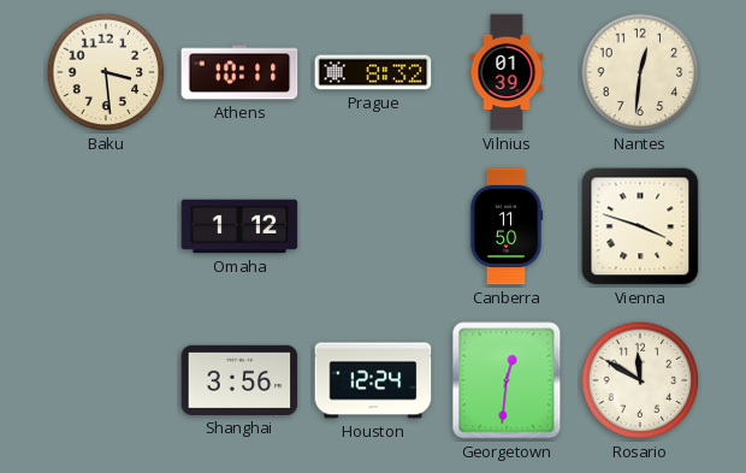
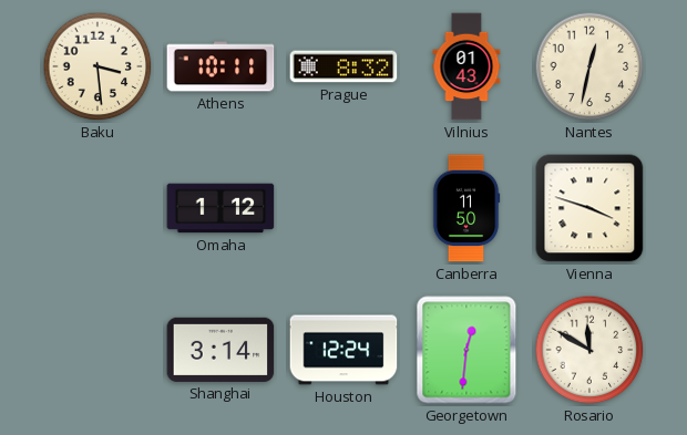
Vilnius: 01:39 -> 01:43
Nantes: 12:31 -> 12:32
Shanghai: 3:56 -> 3:14
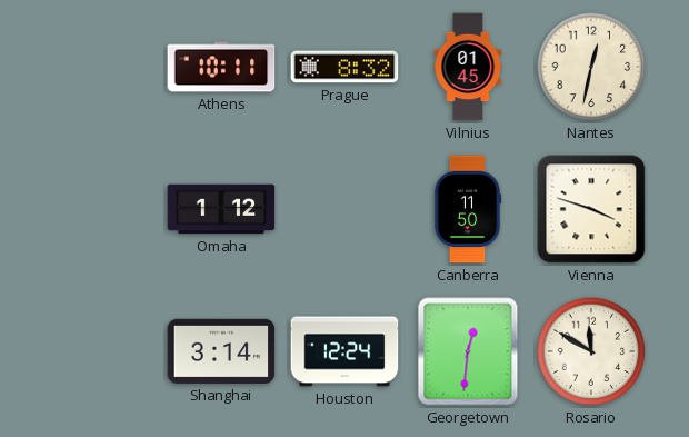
Baku: 3:29 -> none
Vilnius: 01:43 -> 01:45
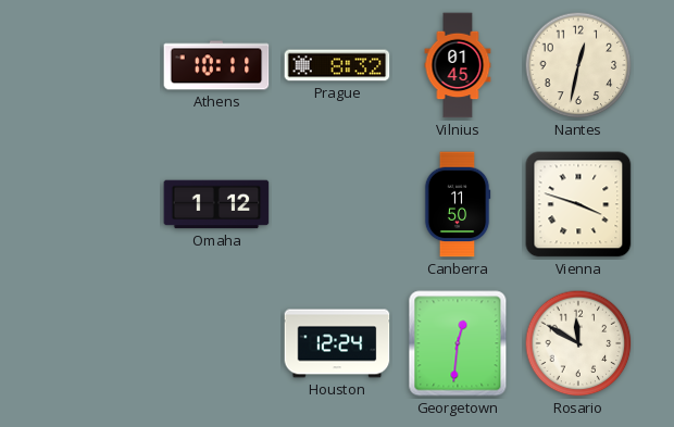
Shanghai: 3:14 -> none
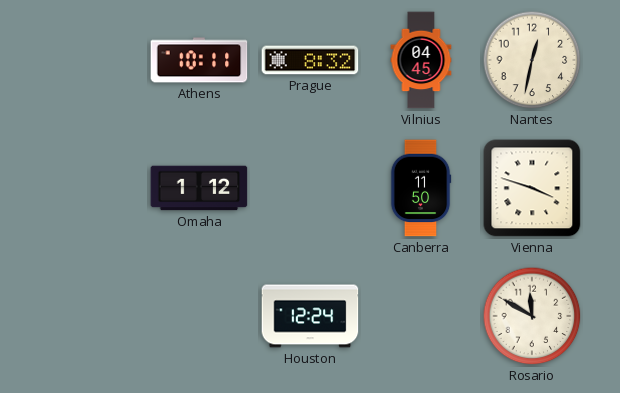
Vilnius: 01:45 -> 04:45
Georgetown: 12:31 -> none
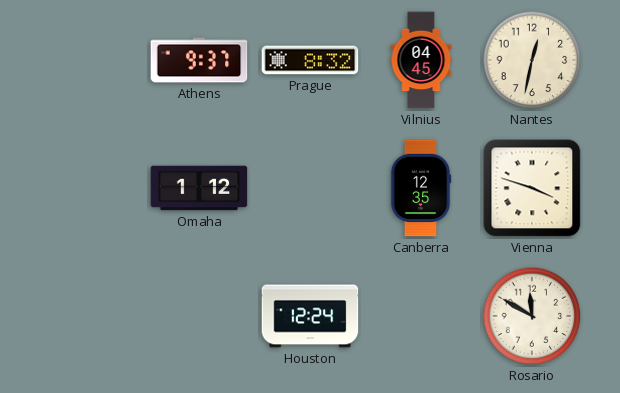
Athens: 10:11 -> 9:37
Canberra: 11:50 -> 12:35
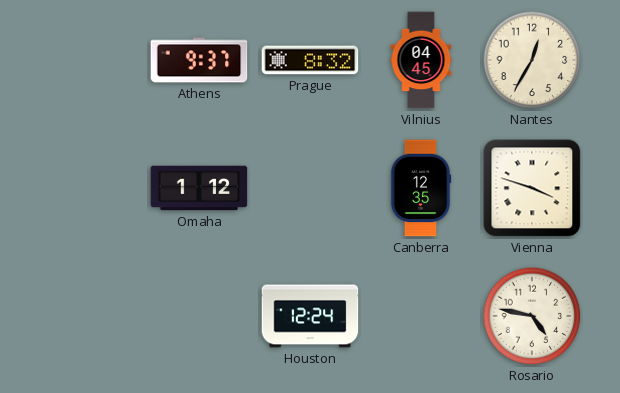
Nantes: 12:32 -> 12:35
Rosario: 11:50 -> 4:47
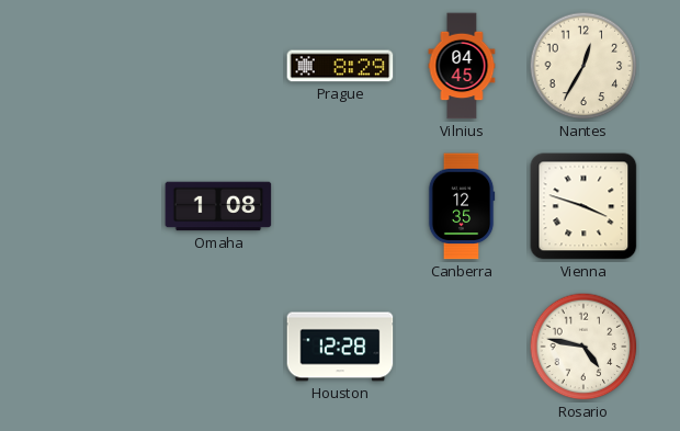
Athens: 9:37 -> none
Prague: 8:32 -> 8:29
Omaha: 1:12 -> 1:08
Houston: 12:24 -> 12:28
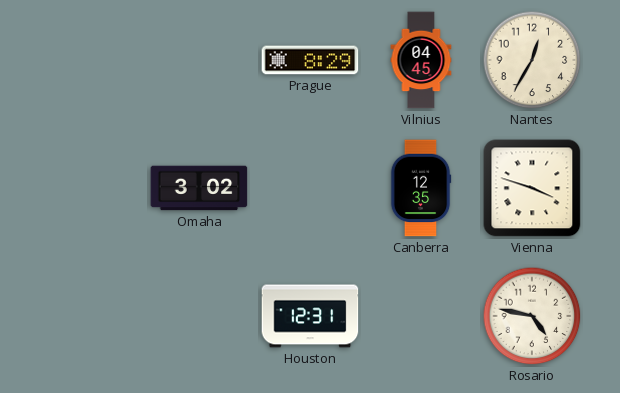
Omaha: 1:08 -> 3:02
Houston: 12:28 -> 12:31
